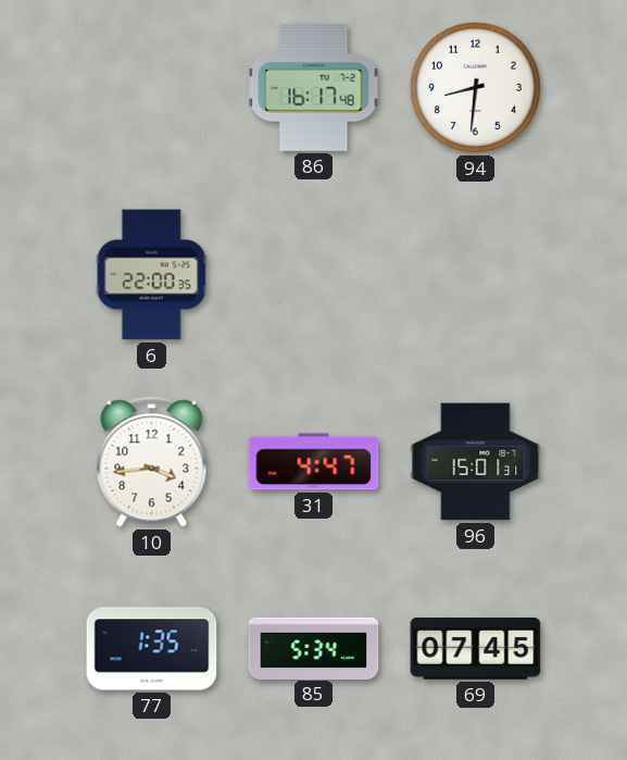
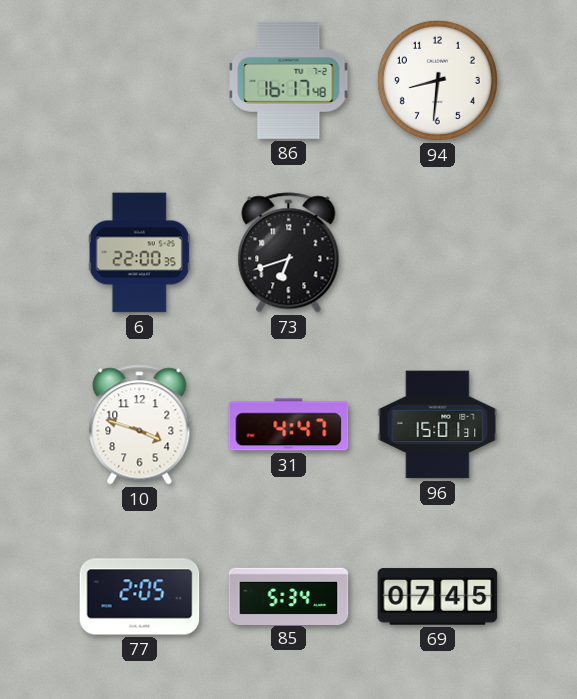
73: none -> 6:42
10: 3:44 -> 3:48
77: 1:35 -> 2:05
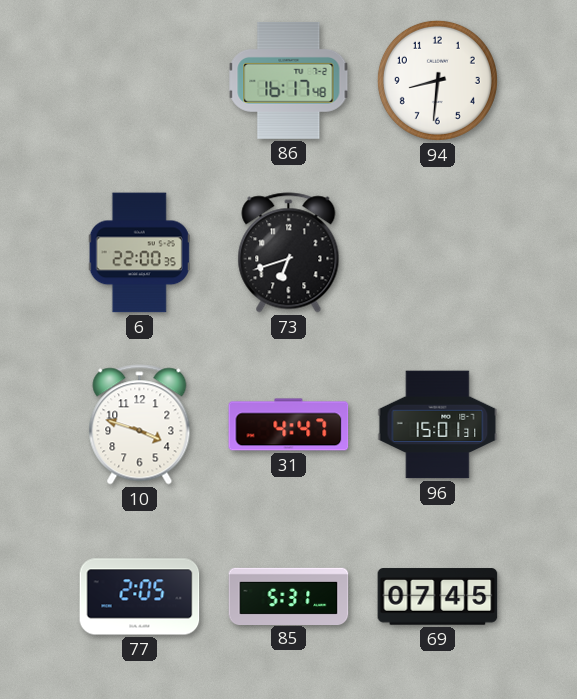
85: 5:34 -> 5:31
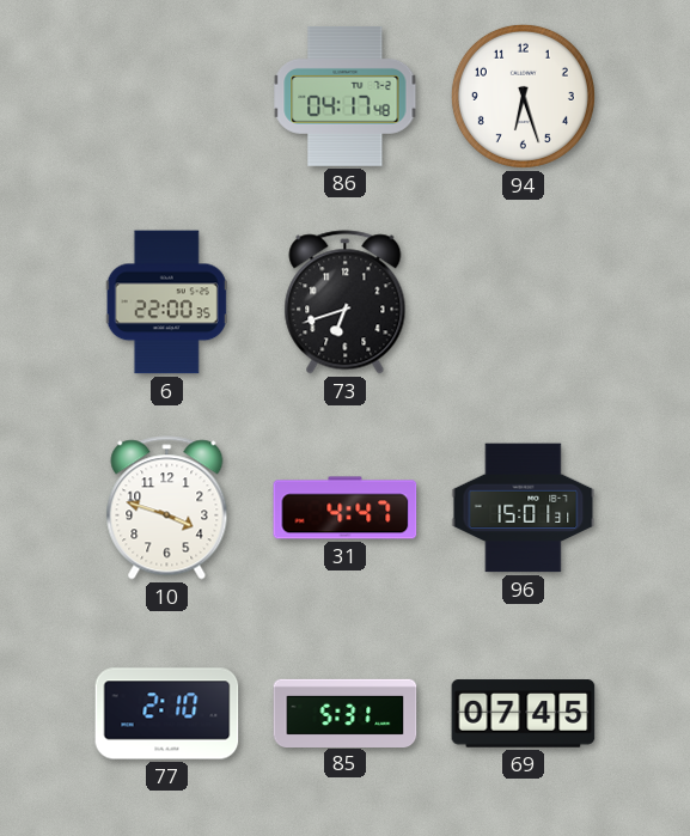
86: 16:17 -> 04:17
94: 8:31 -> 6:27
77: 2:05 -> 2:10
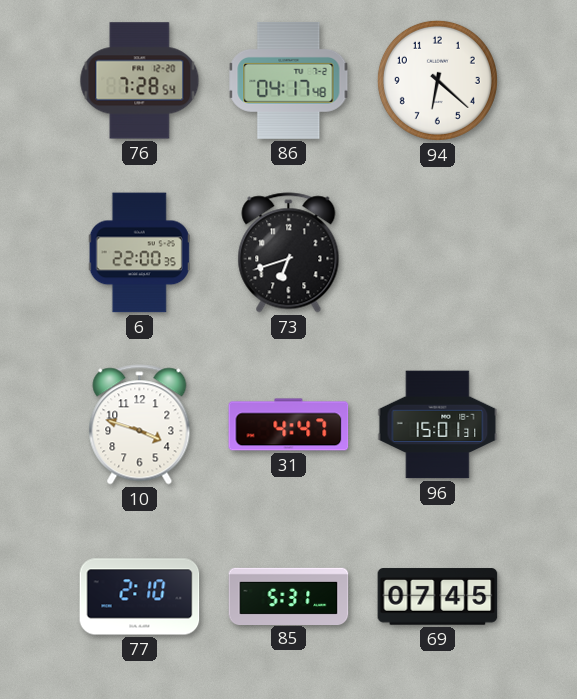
76: none -> 7:28
94: 6:27 -> 6:22
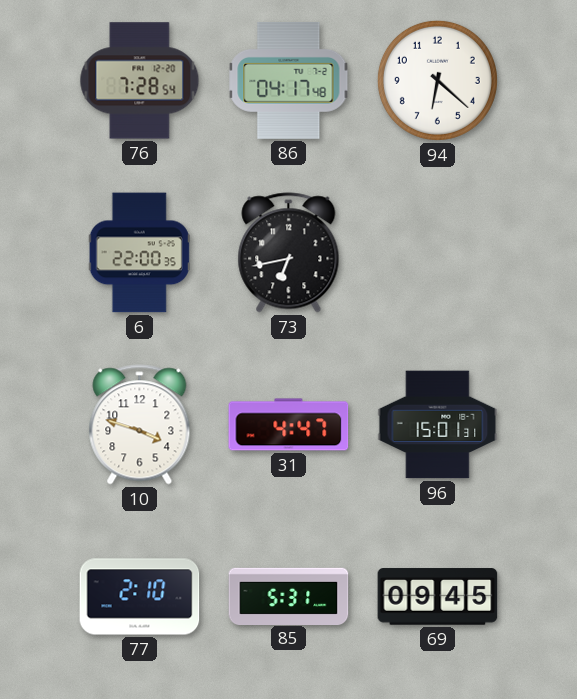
73: 6:42 -> 6:43
69: 07:45 -> 09:45
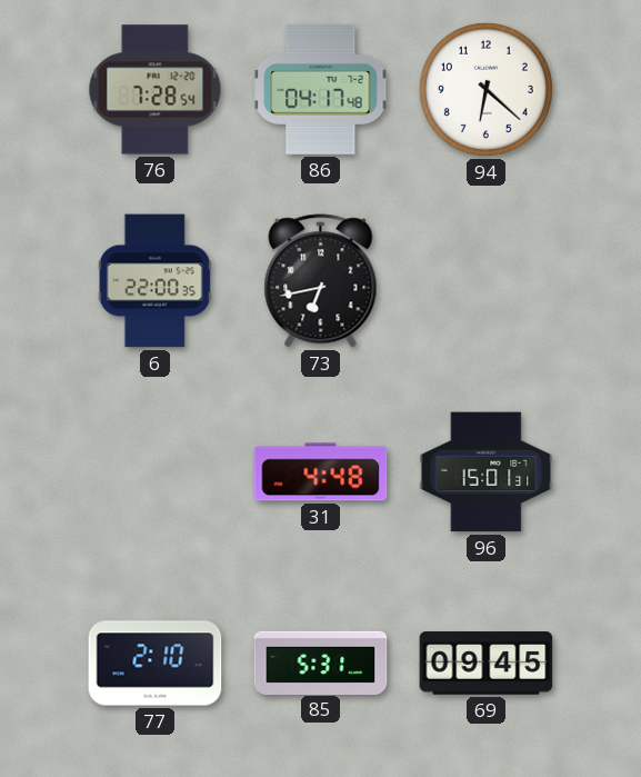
10: 3:48 -> none
31: 4:47 -> 4:48
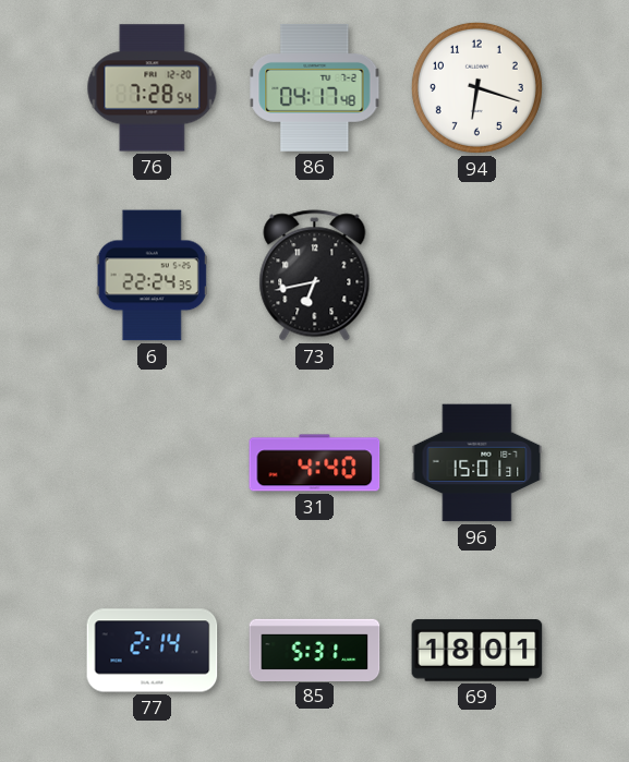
94: 6:22 -> 6:18
6: 22:00 -> 22:24
31: 4:48 -> 4:40
77: 2:10 -> 2:14
69: 09:45 -> 18:01
